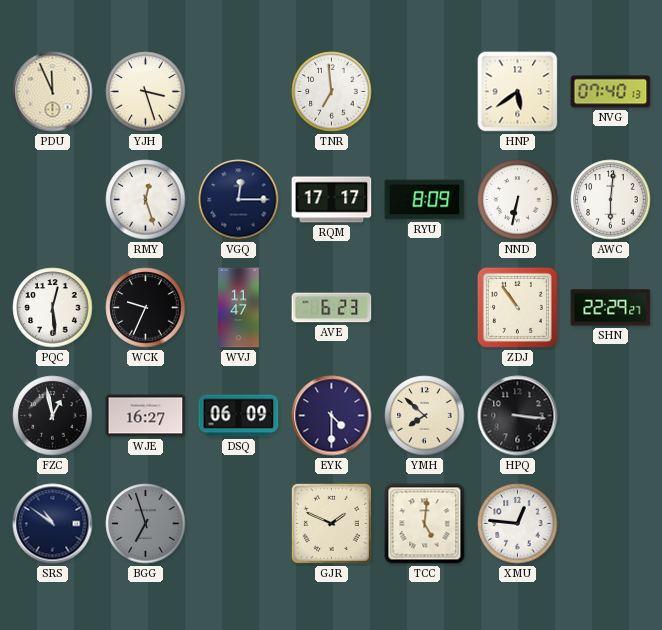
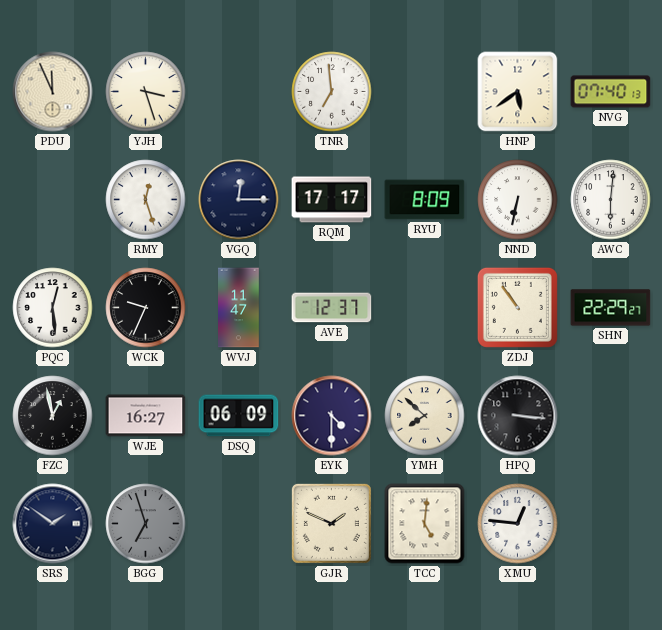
AVE: 6:23 -> 12:37
SRS: 10:51 -> 1:51
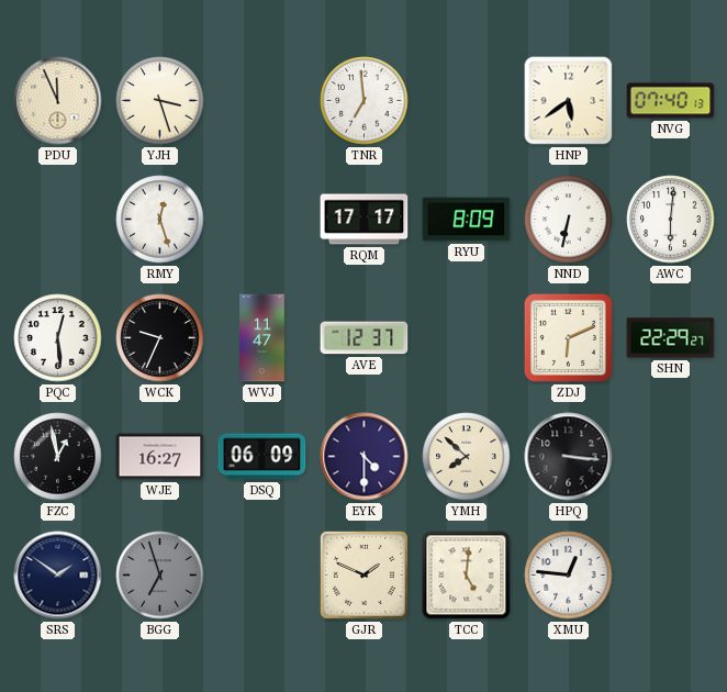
VGQ: 12:15 -> none
ZDJ: 10:54 -> 6:11
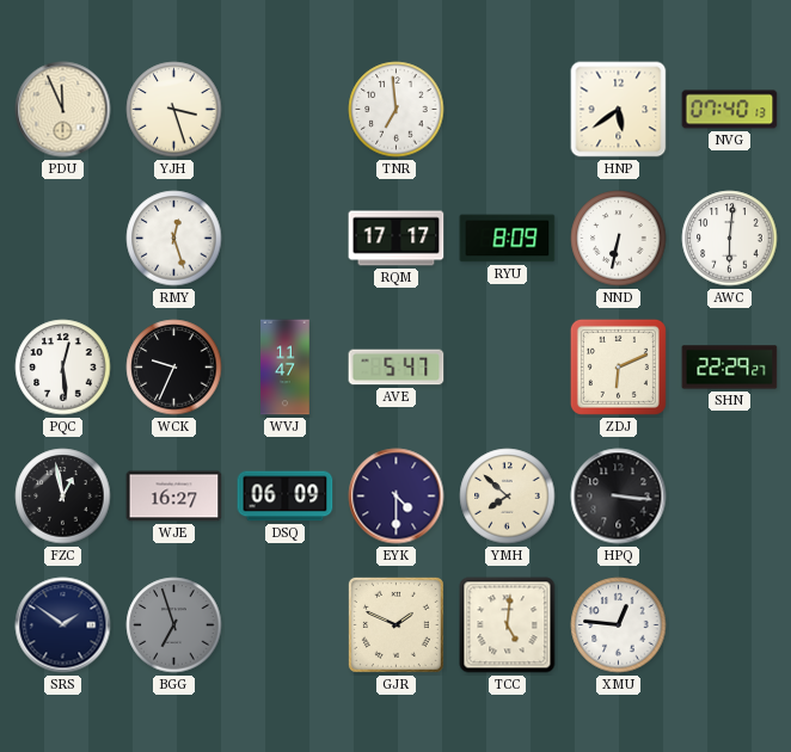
AVE: 12:37 -> 5:47
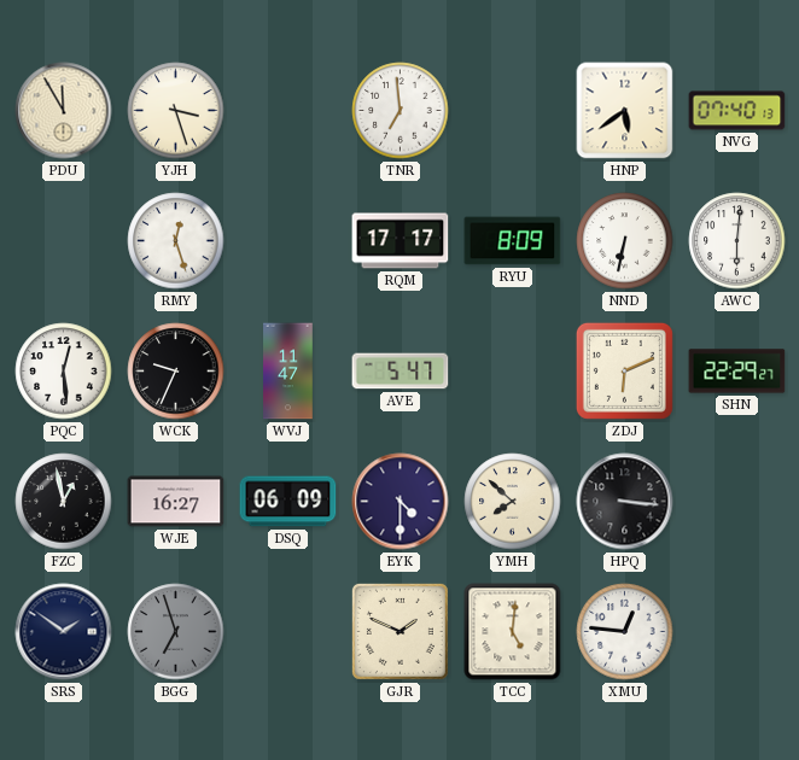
PDU: 11:56 -> 11:55
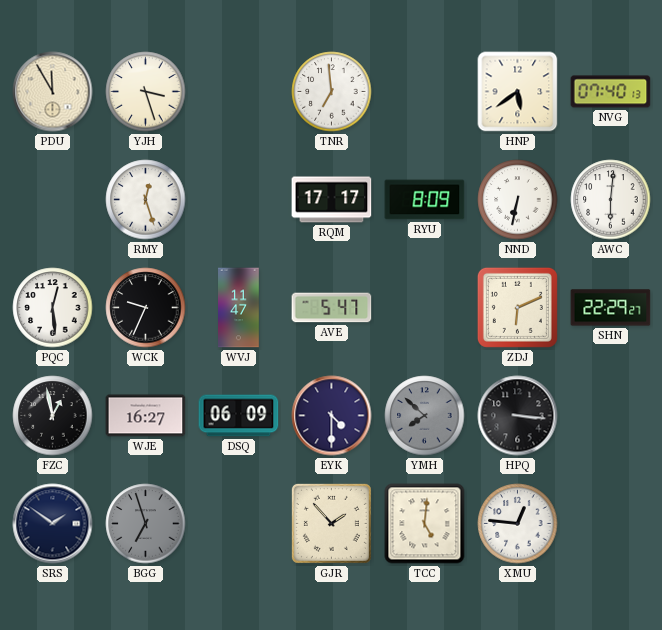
YMH dial: cream -> grey
GJR: 1:49 -> 1:53
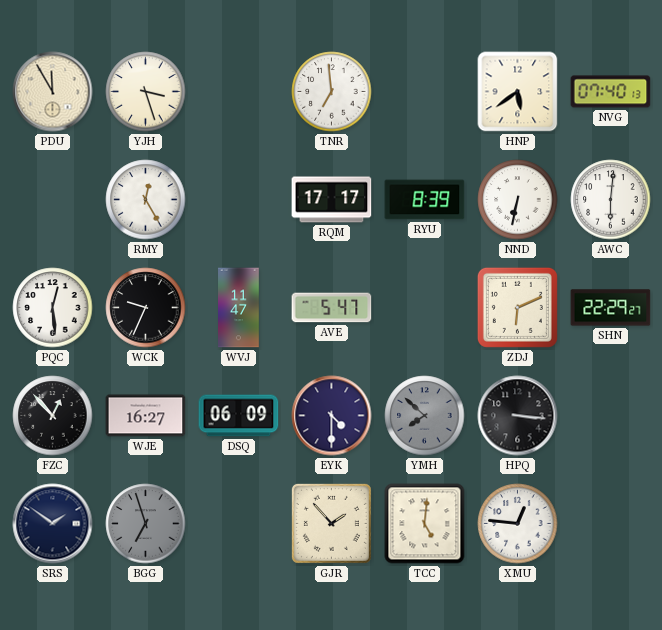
RMY: 12:27 -> 12:25
RYU: 8:09 -> 8:39
FZC: 12:58 -> 12:53
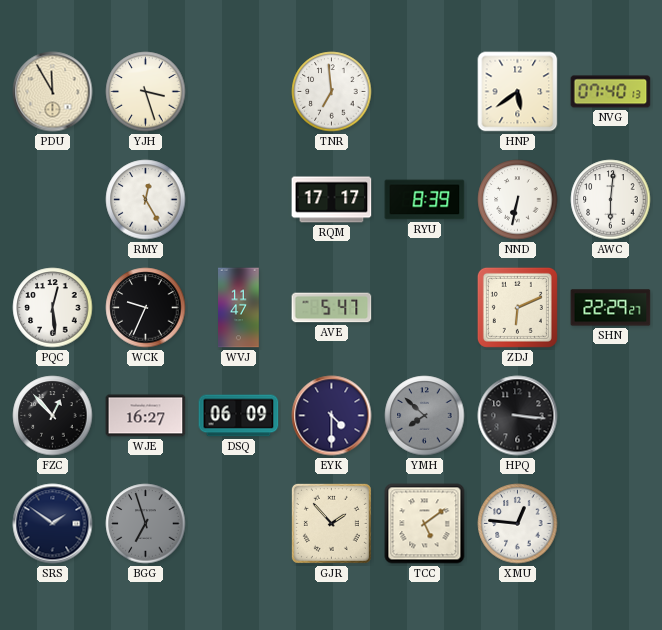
TCC: 5:01 -> 5:09
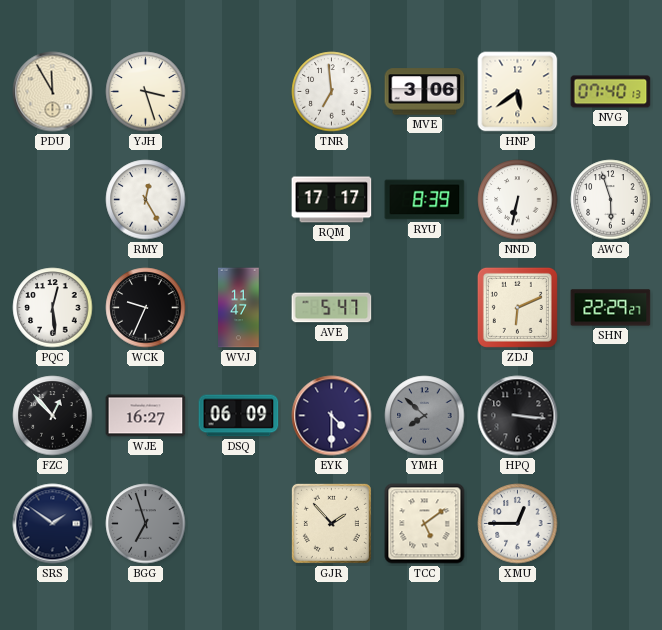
MVE: none -> 3:06
AWC: 6:01 -> 5:57
XMU: 12:46 -> 12:45
